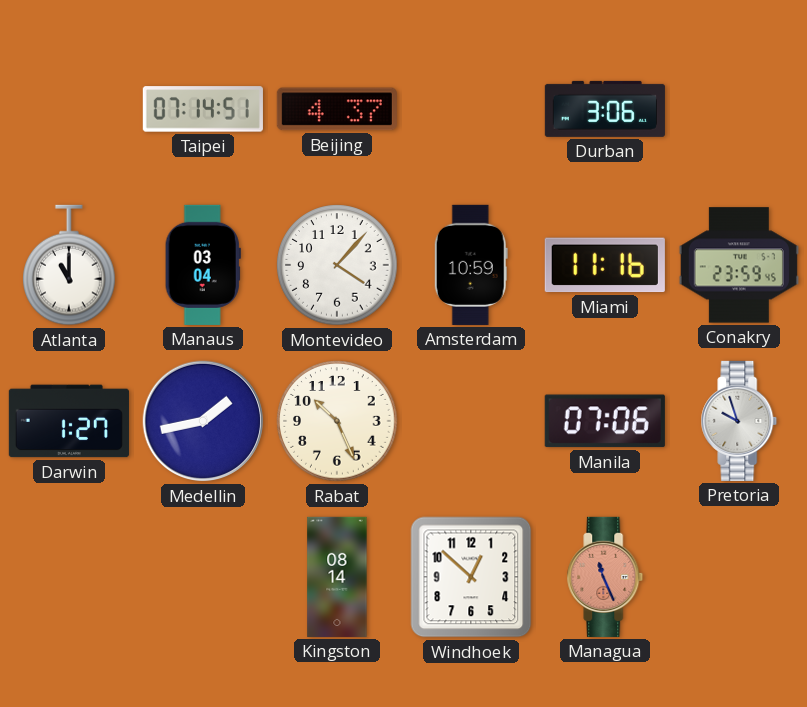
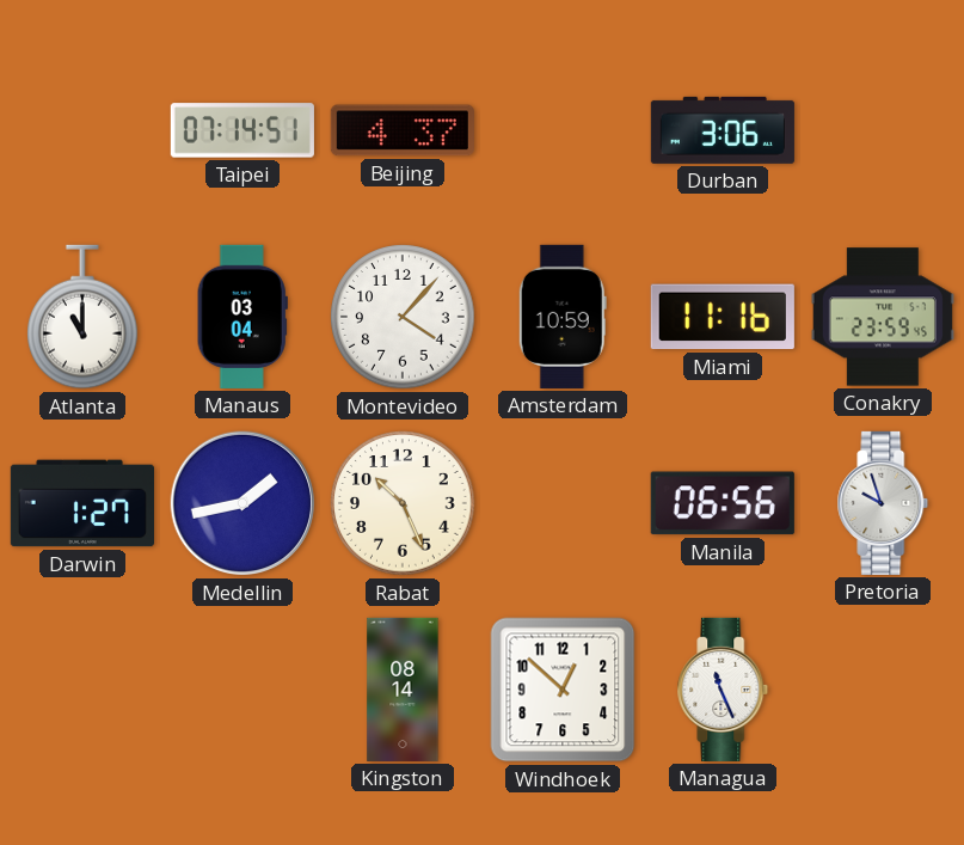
Manila: 07:06 -> 06:56
Managua dial: salmon -> white
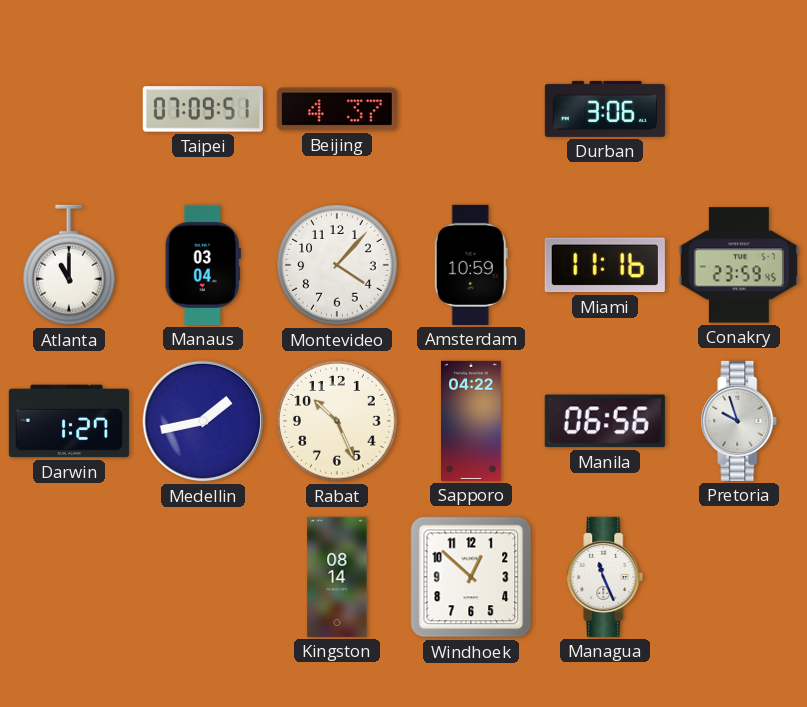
Taipei: 07:14 -> 07:09
Sapporo: none -> 04:22
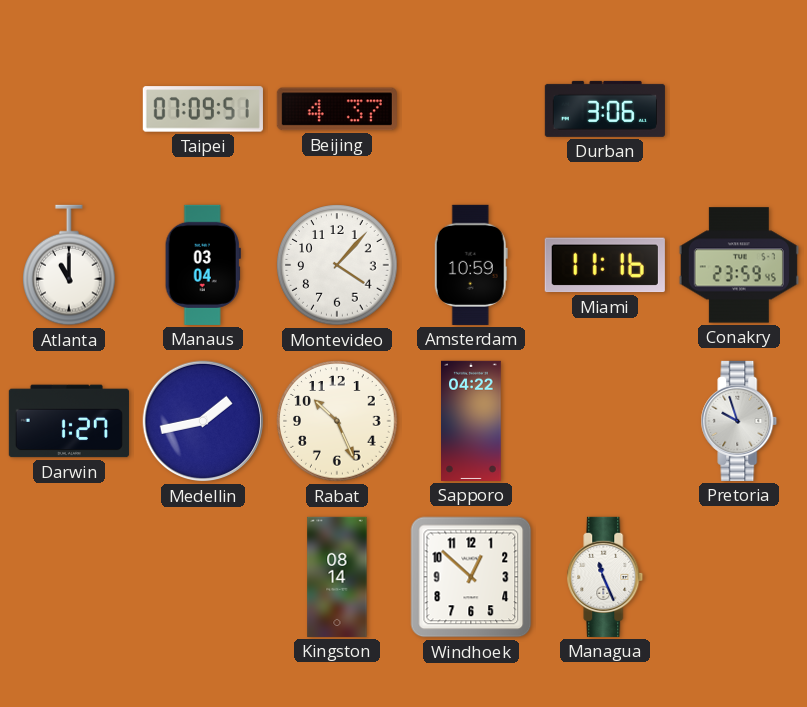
Manila: 06:56 -> none
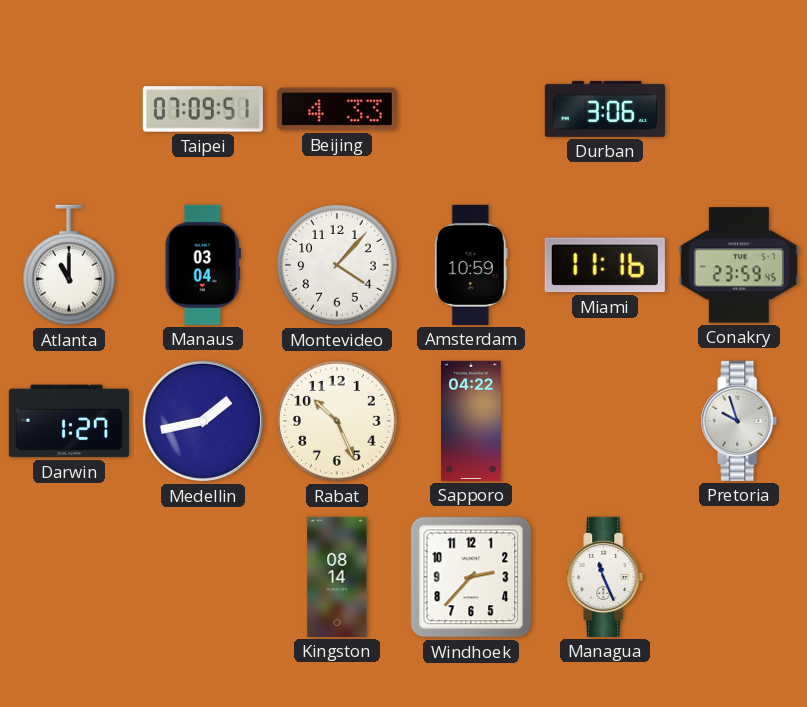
Beijing: 4:37 -> 4:33
Windhoek: 12:52 -> 2:37
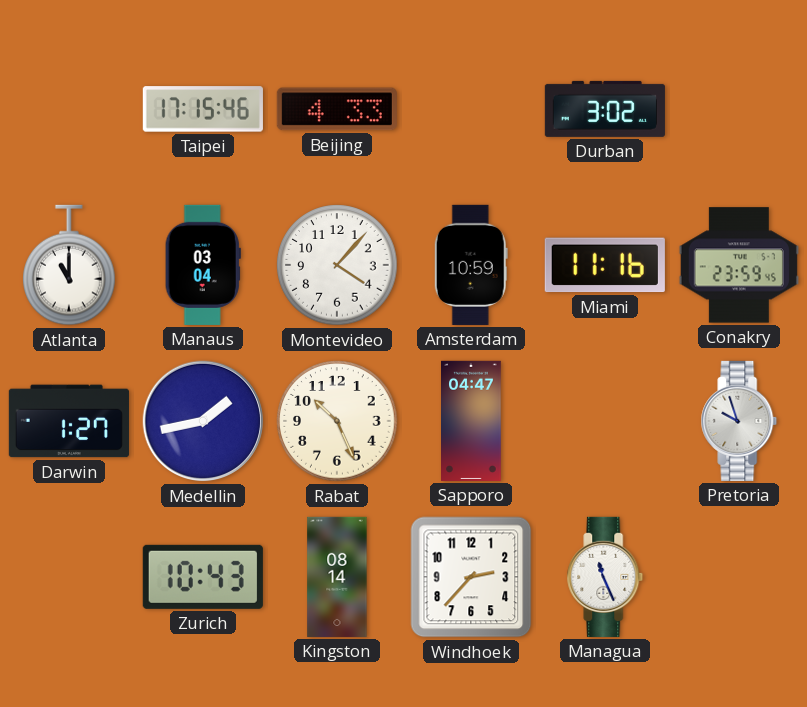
Taipei: 07:09 -> 17:15
Durban: 3:06 -> 3:02
Sapporo: 04:22 -> 04:47
Zurich: none -> 10:43
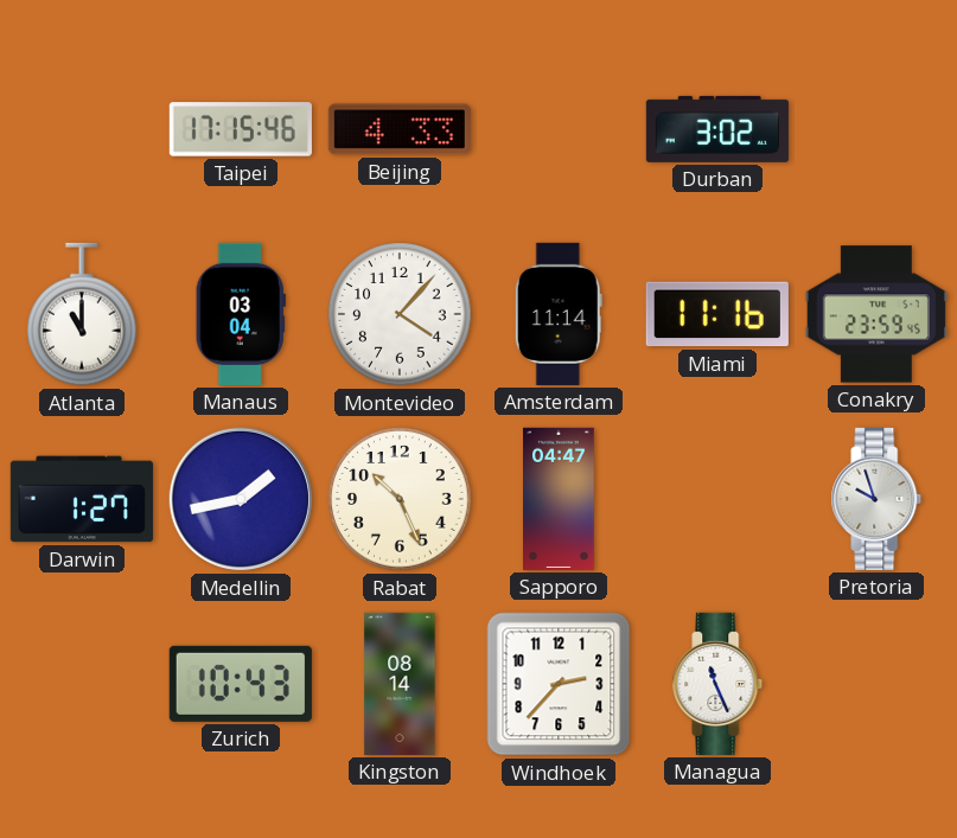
Amsterdam: 10:59 -> 11:14
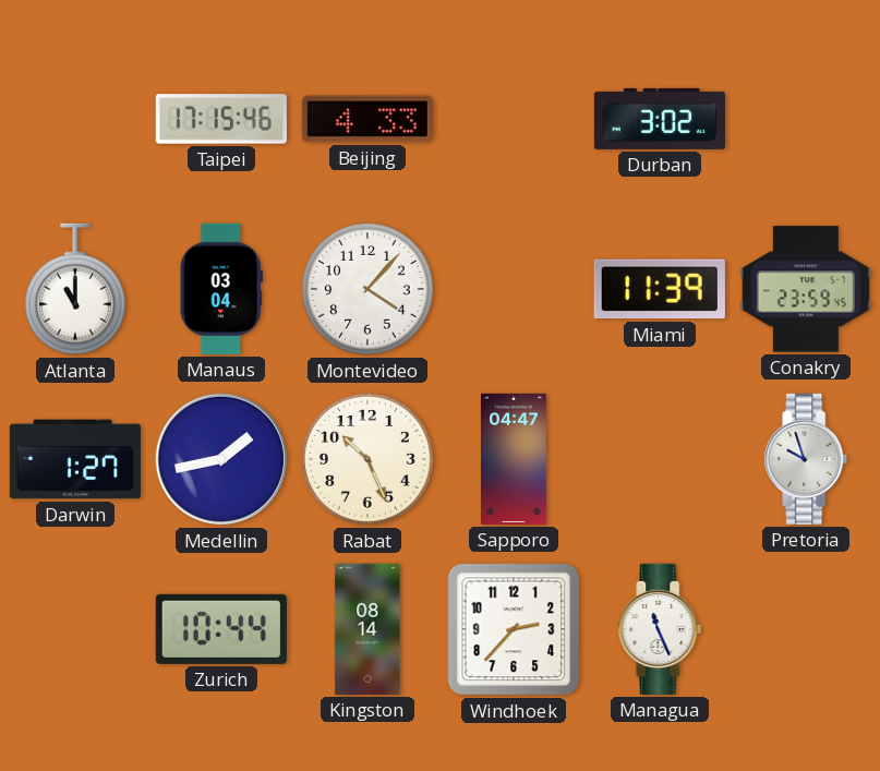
Amsterdam: 11:14 -> none
Miami: 11:16 -> 11:39
Zurich: 10:43 -> 10:44
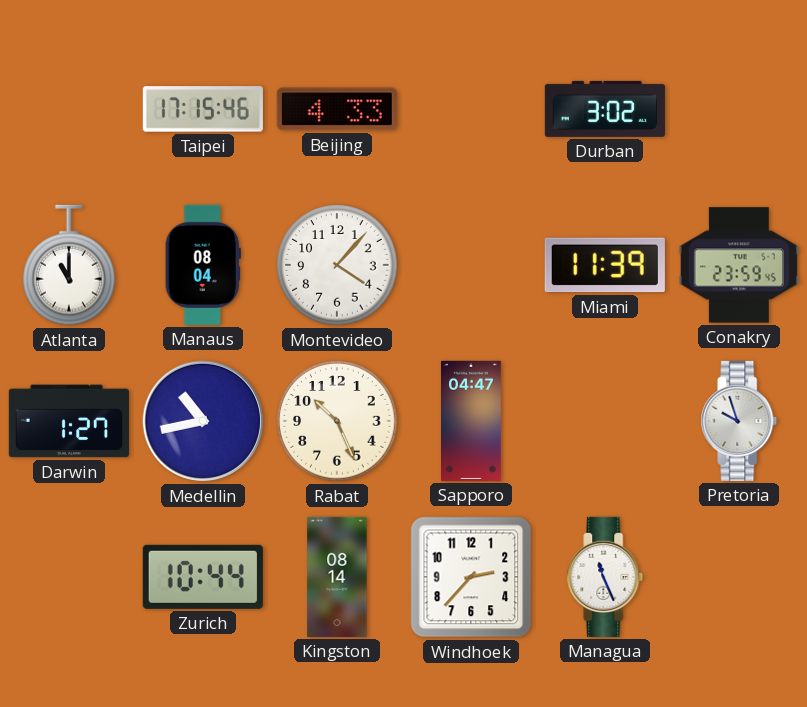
Manaus: 03:04 -> 08:04
Medellin: 1:43 -> 10:43
